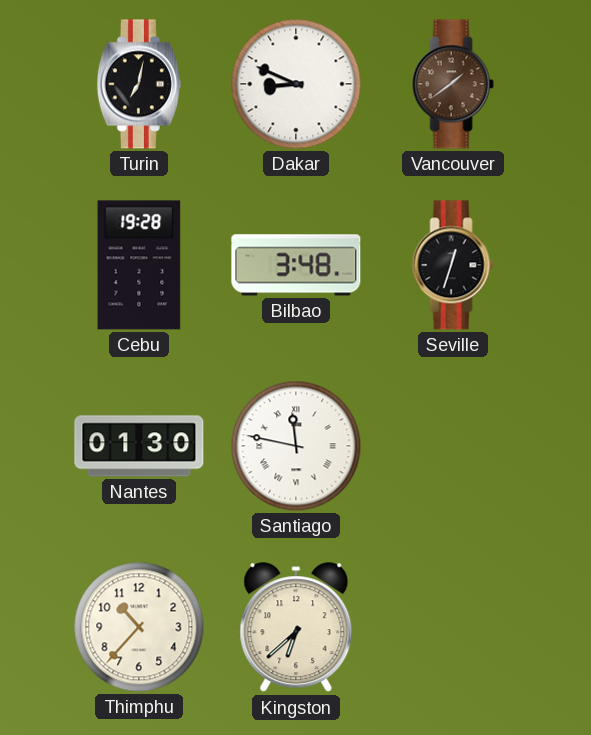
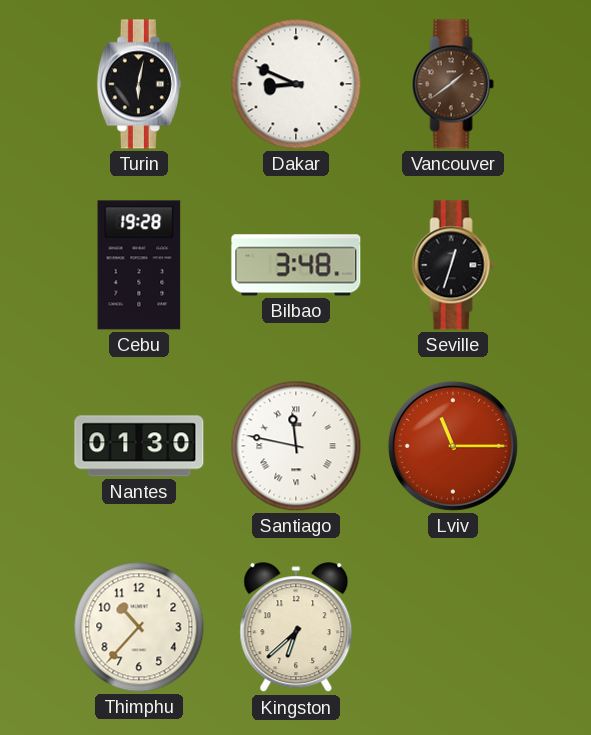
Turin: 7:02 -> 6:02
Lviv: none -> 11:15
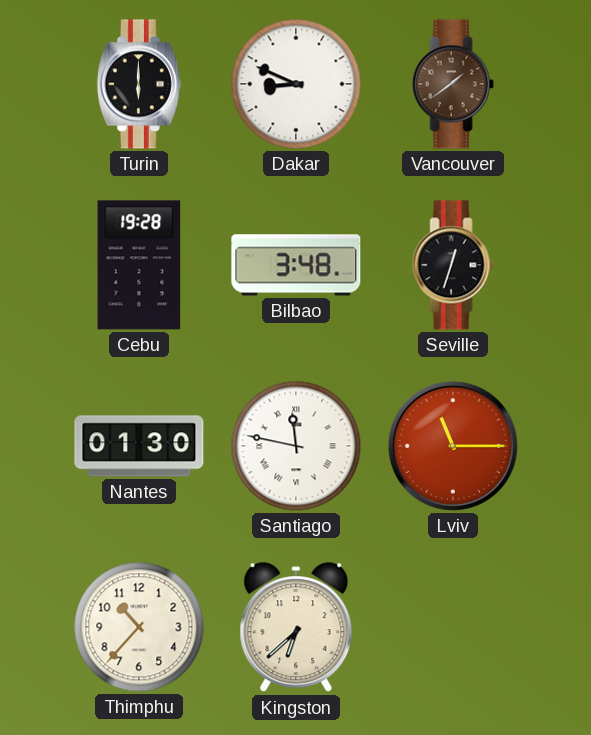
Turin: 6:02 -> 6:00
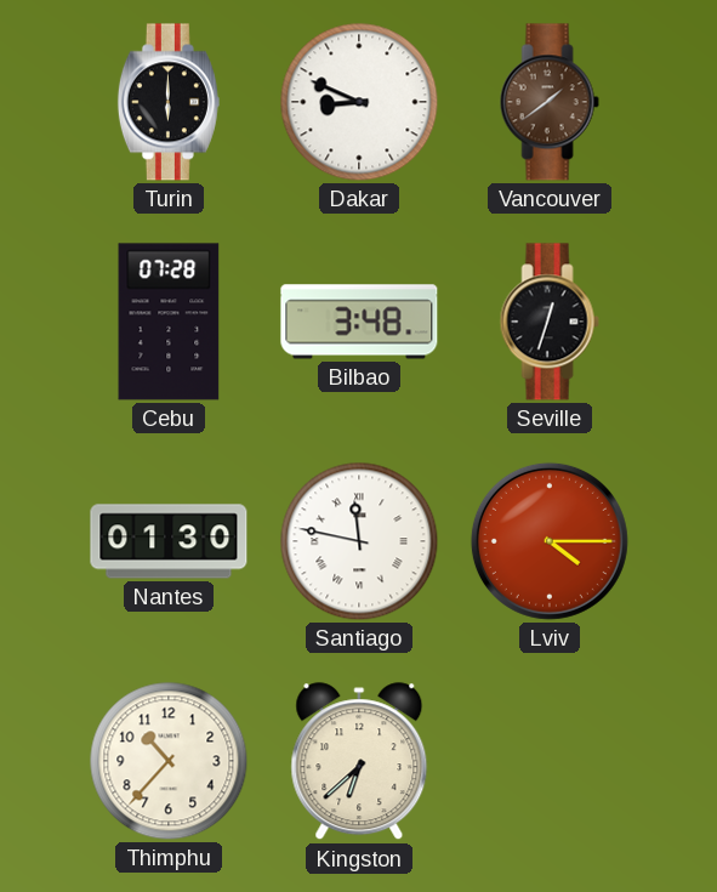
Cebu: 19:28 -> 07:28
Lviv: 11:15 -> 4:15
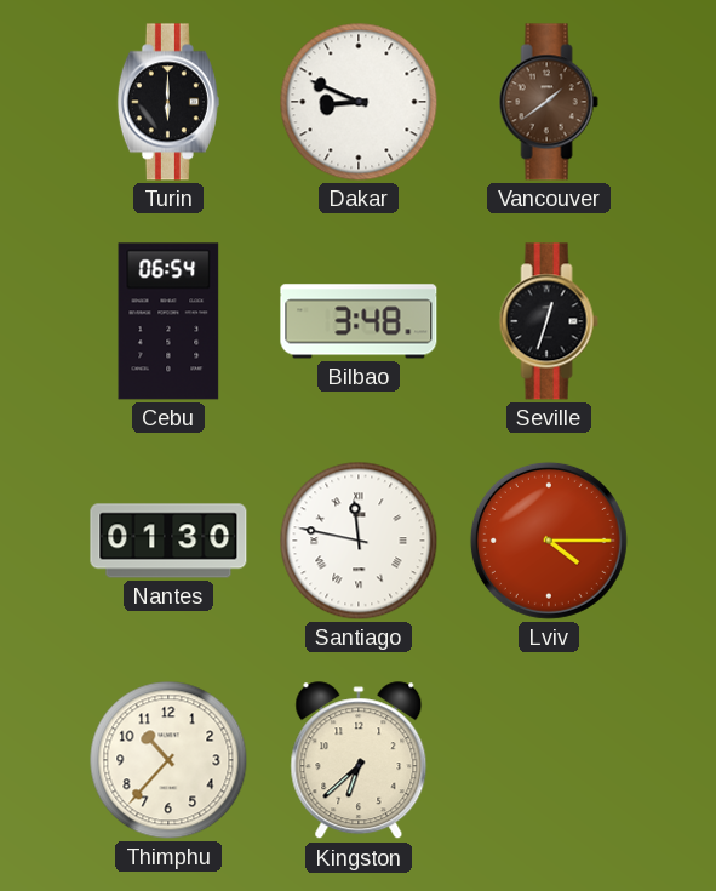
Cebu: 07:28 -> 06:54
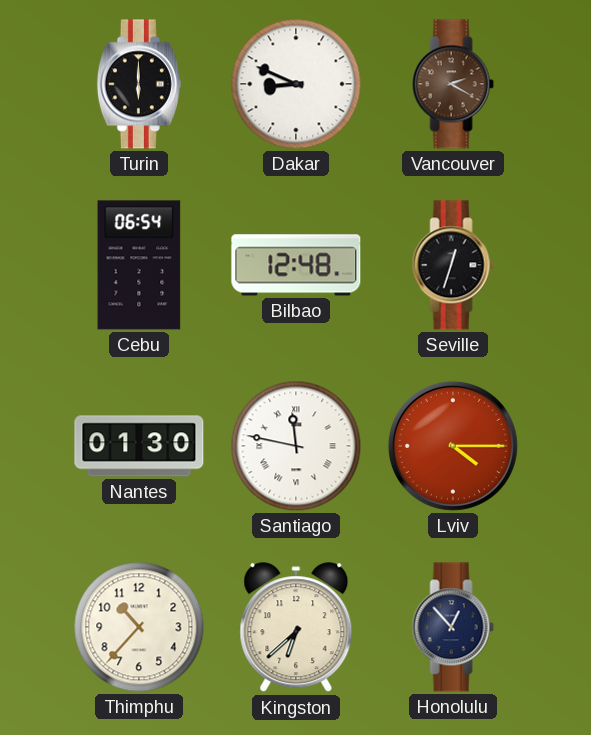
Vancouver: 1:39 -> 2:20
Bilbao: 3:48 -> 12:48
Honolulu: none -> 12:53
